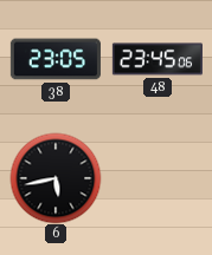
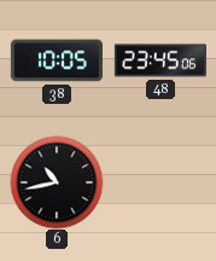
38: 23:05 -> 10:05
6: 5:43 -> 10:43
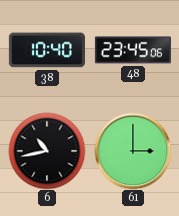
38: 10:05 -> 10:40
61: none -> 3:00
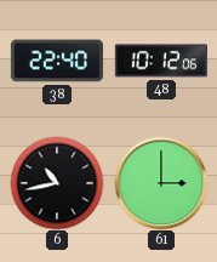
38: 10:40 -> 22:40
48: 23:45 -> 10:12
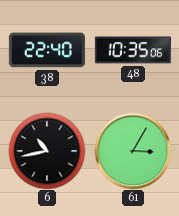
48: 10:12 -> 10:35
61: 3:00 -> 3:05
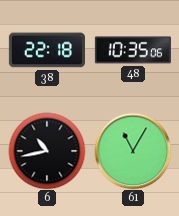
38: 22:40 -> 22:18
61: 3:05 -> 11:05
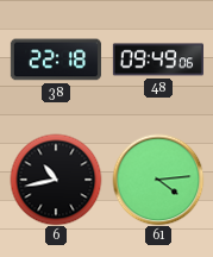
48: 10:35 -> 09:49
61: 11:05 -> 4:14
